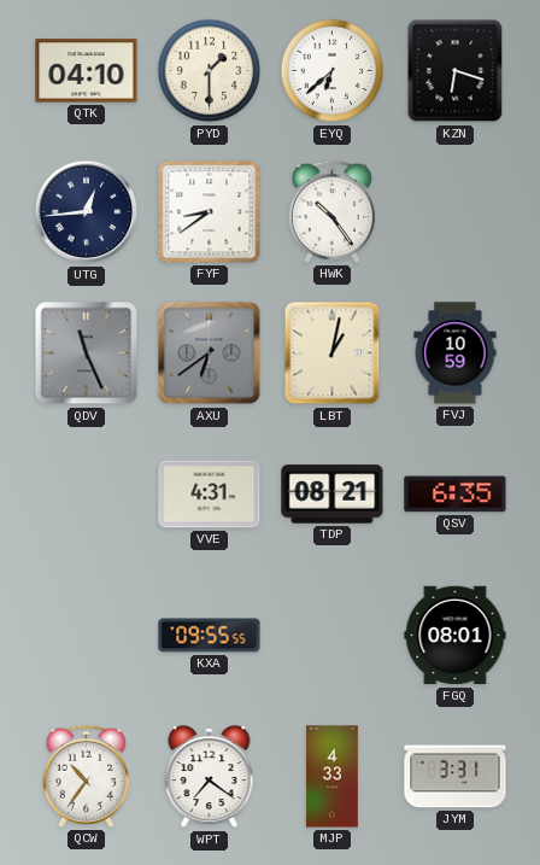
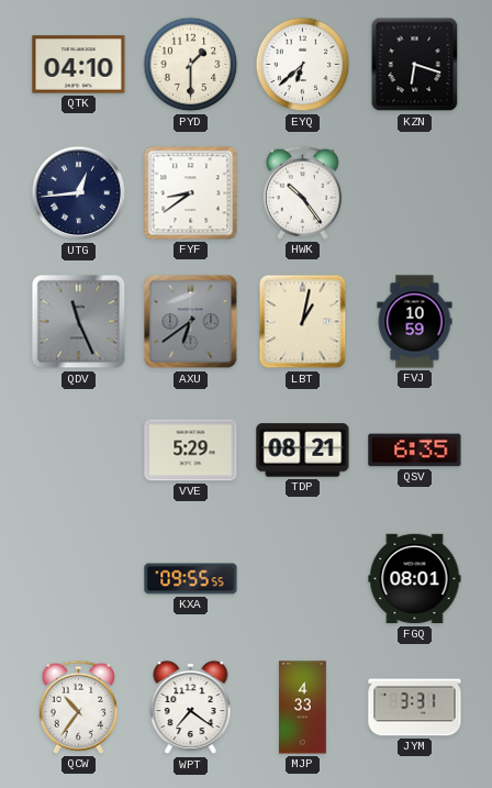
VVE: 4:31 -> 5:29
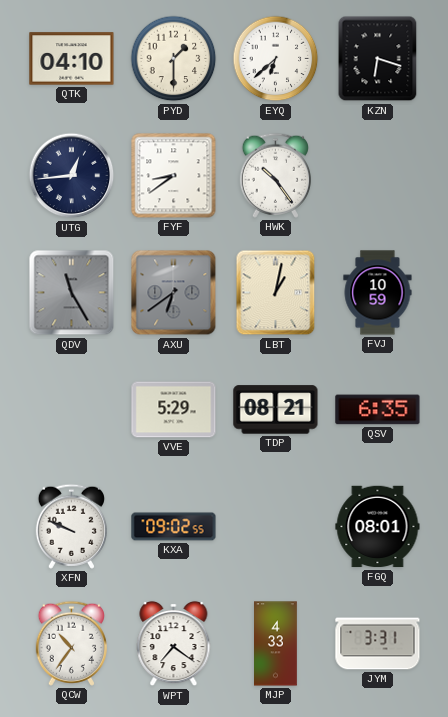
QDV: 11:26 -> 11:25
XFN: none -> 9:49
KXA: 09:55 -> 09:02
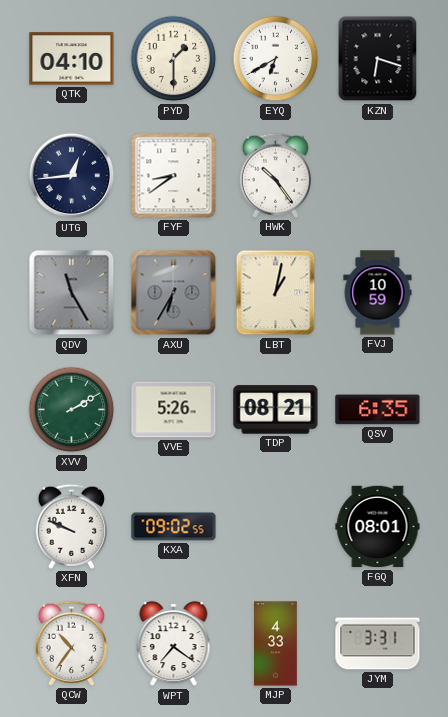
EYQ: 6:38 -> 6:40
AXU: 6:39 -> 6:35
XVV: none -> 2:10
VVE: 5:29 -> 5:26
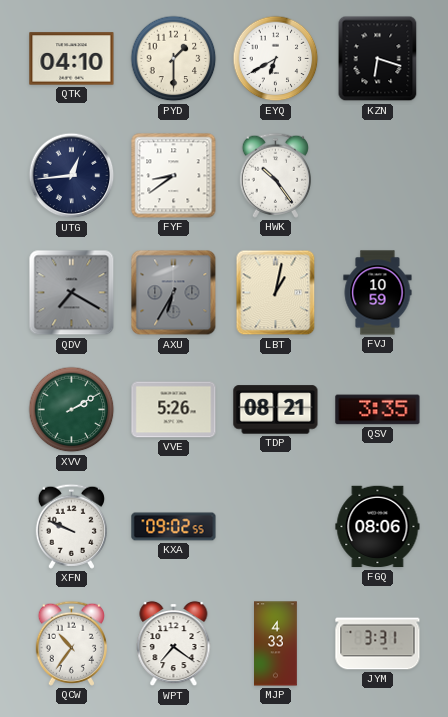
QDV: 11:25 -> 7:20
QSV: 6:35 -> 3:35
FGQ: 08:01 -> 08:06
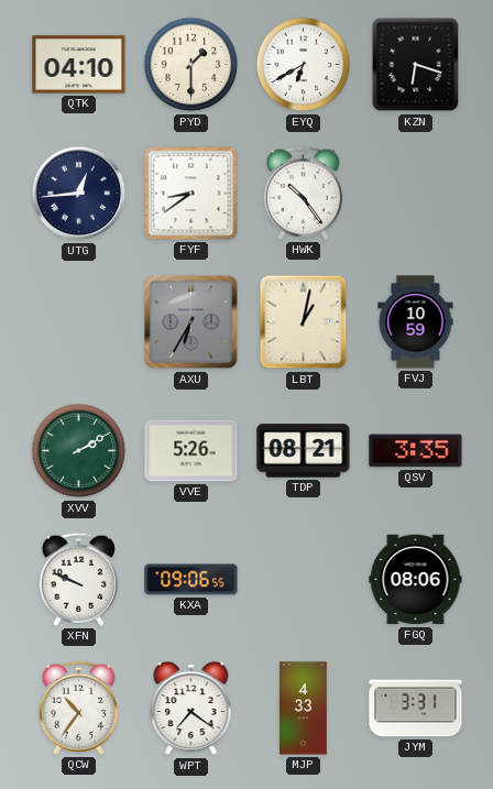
QDV: 7:20 -> none
KXA: 09:02 -> 09:06
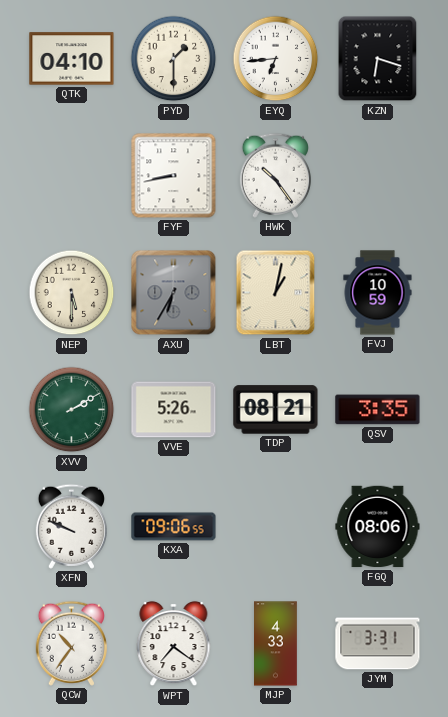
EYQ: 6:40 -> 6:44
UTG: 12:44 -> none
FYF: 8:39 -> 8:43
NEP: none -> 5:30
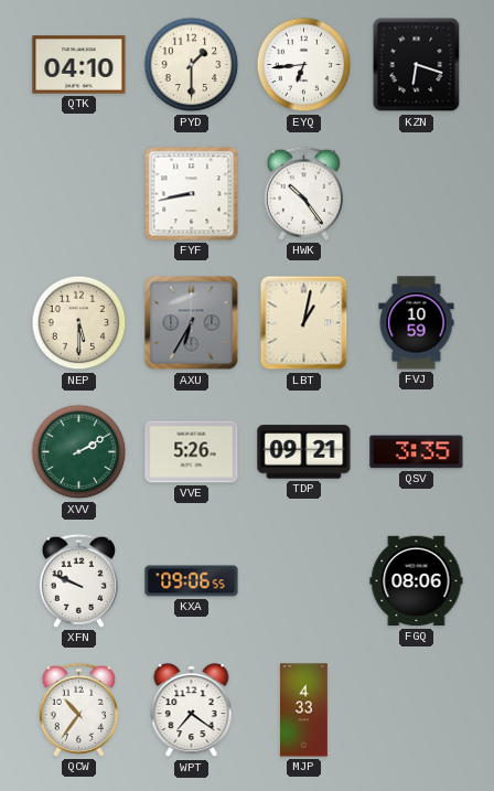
TDP: 08:21 -> 09:21
JYM: 3:31 -> none
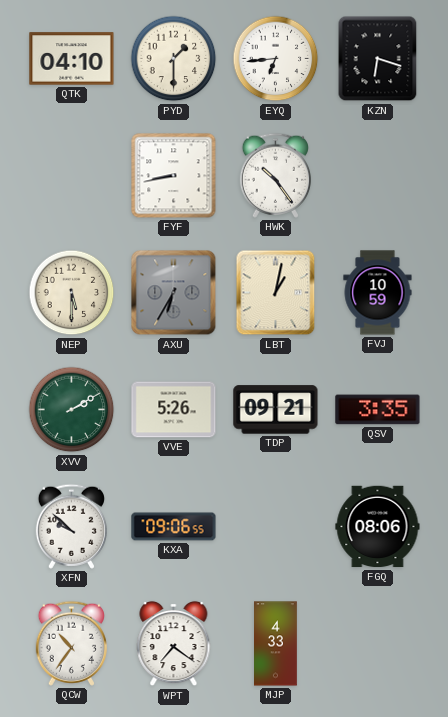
XFN: 9:49 -> 9:52
